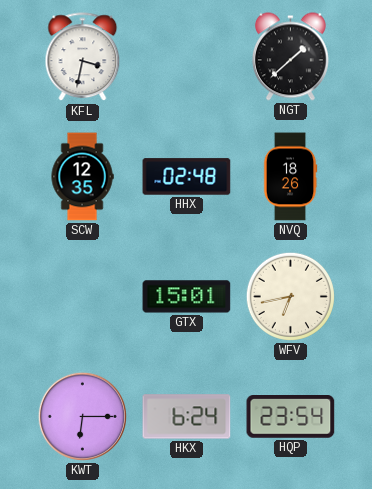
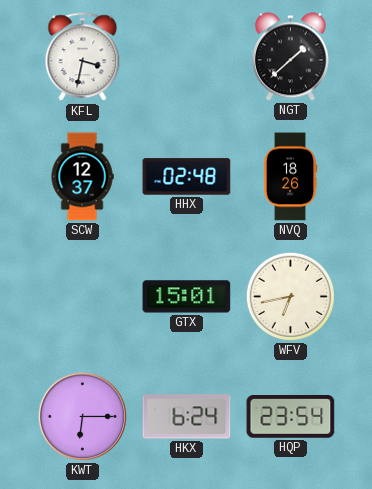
SCW: 12:35 -> 12:37
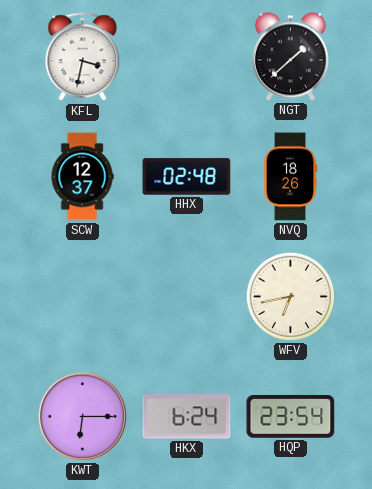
GTX: 15:01 -> none
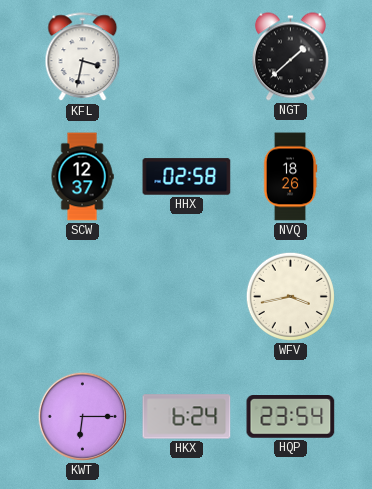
HHX: 02:48 -> 02:58
WFV: 6:43 -> 3:43
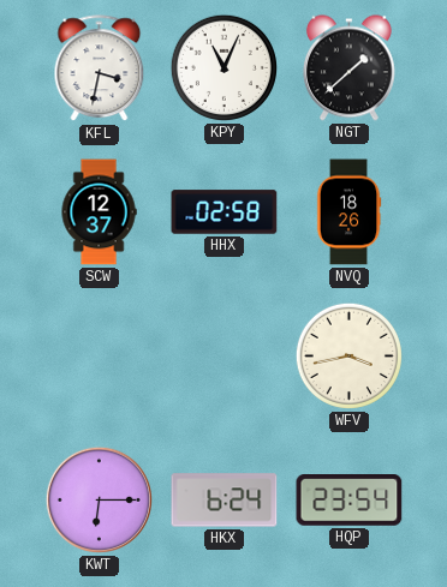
KPY: none -> 11:04
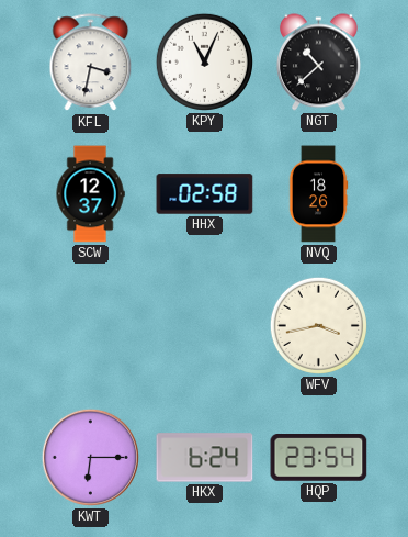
NGT: 1:38 -> 10:38
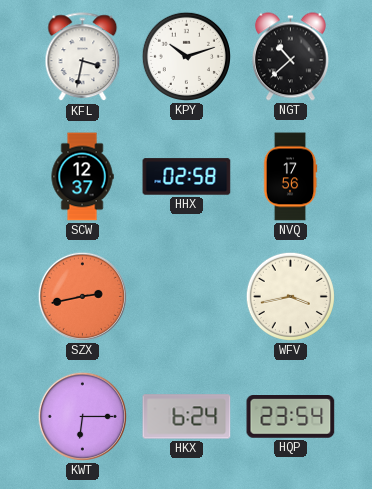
KPY: 11:04 -> 10:12
NVQ: 18:26 -> 17:56
SZX: none -> 2:43
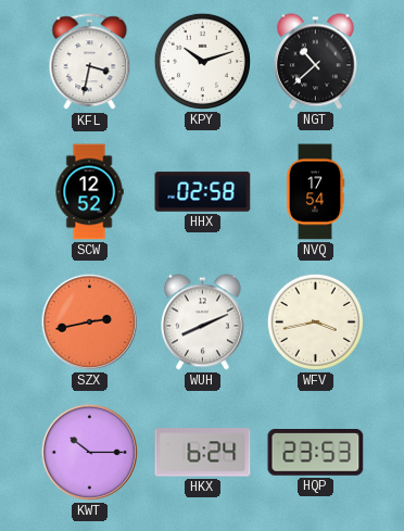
SCW: 12:37 -> 12:52
NVQ: 17:56 -> 17:54
WUH: none -> 8:11
KWT: 6:15 -> 10:15
HQP: 23:54 -> 23:53
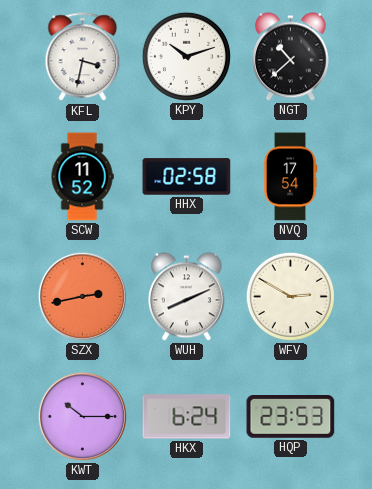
SCW: 12:52 -> 11:52
WFV: 3:43 -> 2:50
